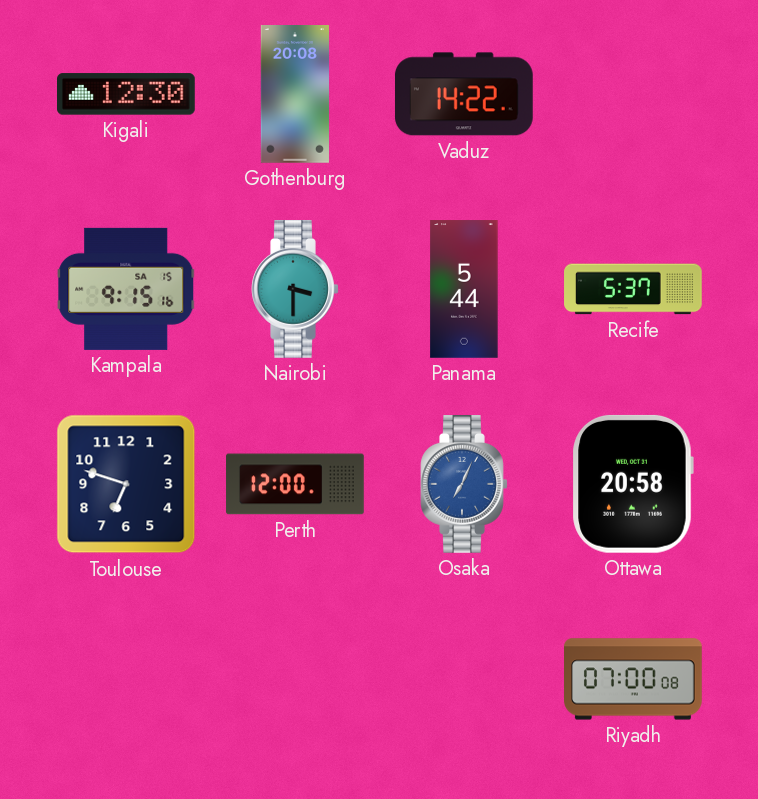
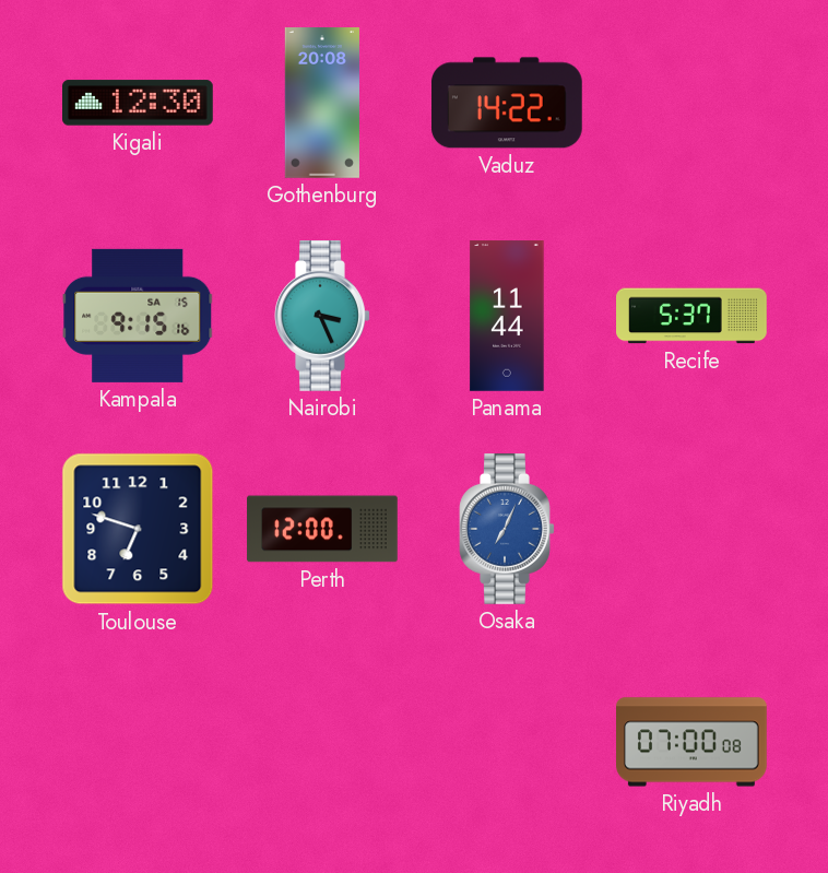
Nairobi: 3:30 -> 3:26
Panama: 5:44 -> 11:44
Ottawa: 20:58 -> none
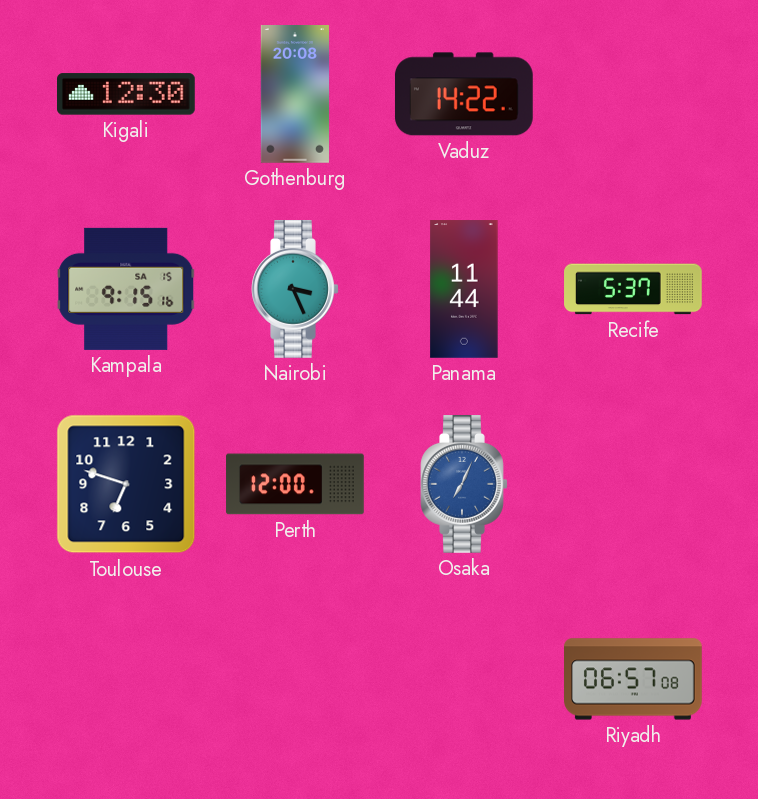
Riyadh: 07:00 -> 06:57
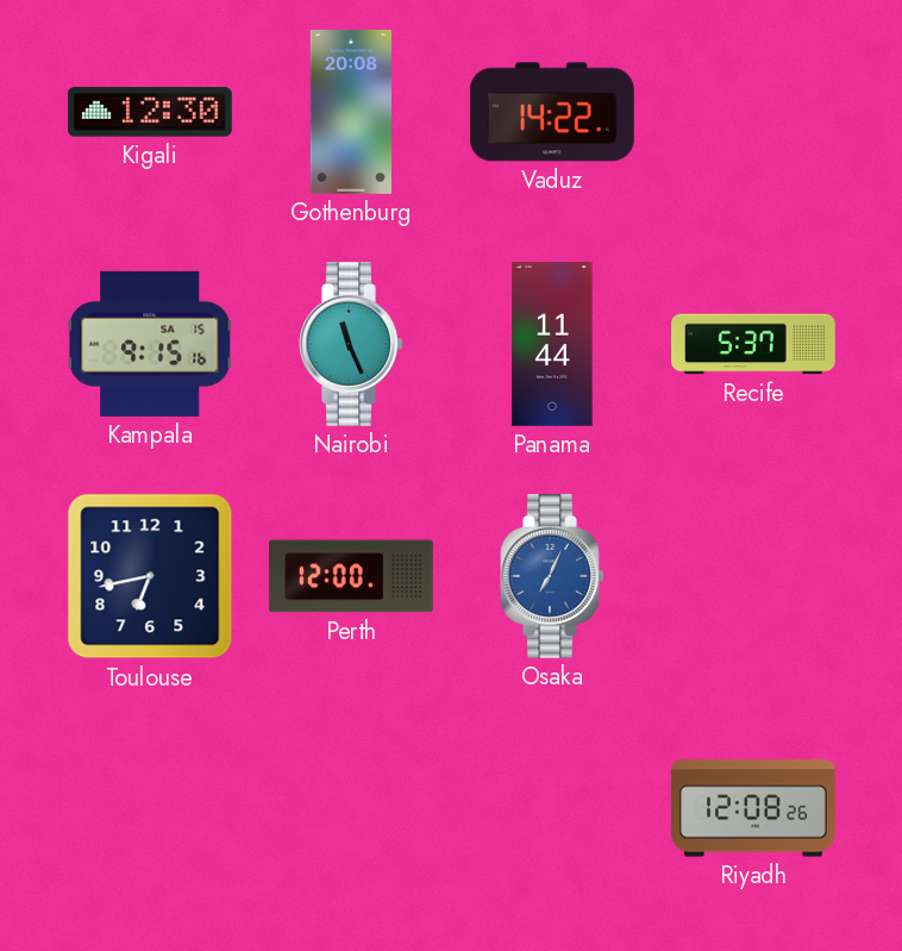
Nairobi: 3:26 -> 11:26
Toulouse: 6:48 -> 6:43
Riyadh: 06:57 -> 12:08
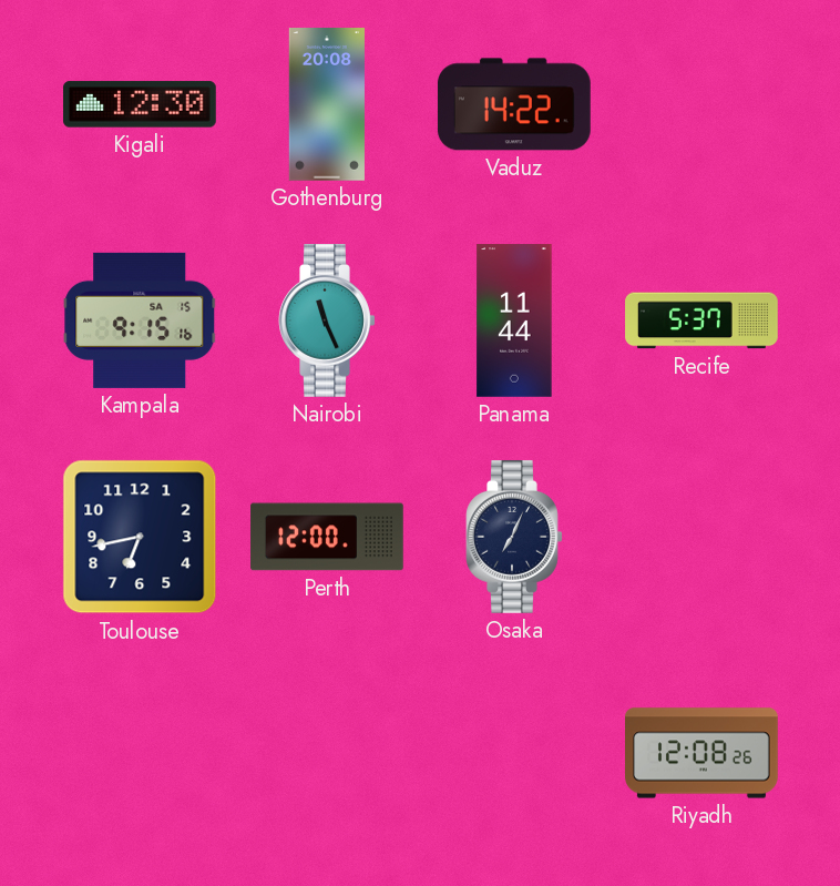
Osaka dial: blue -> navy
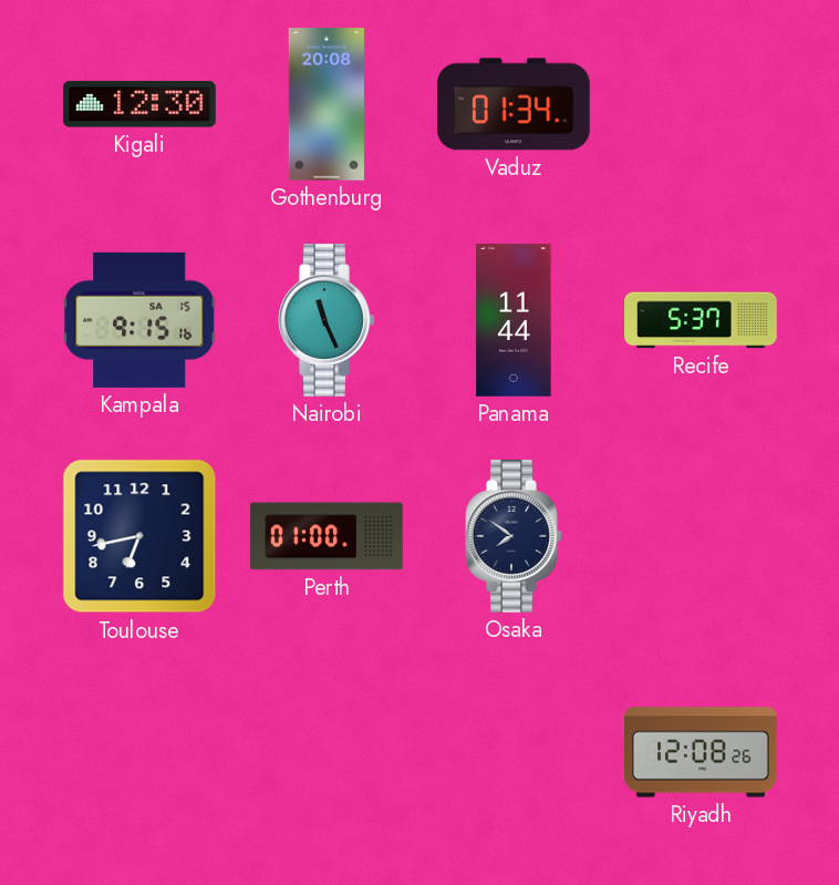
Vaduz: 14:22 -> 01:34
Perth: 12:00 -> 01:00
Osaka: 7:04 -> 7:51
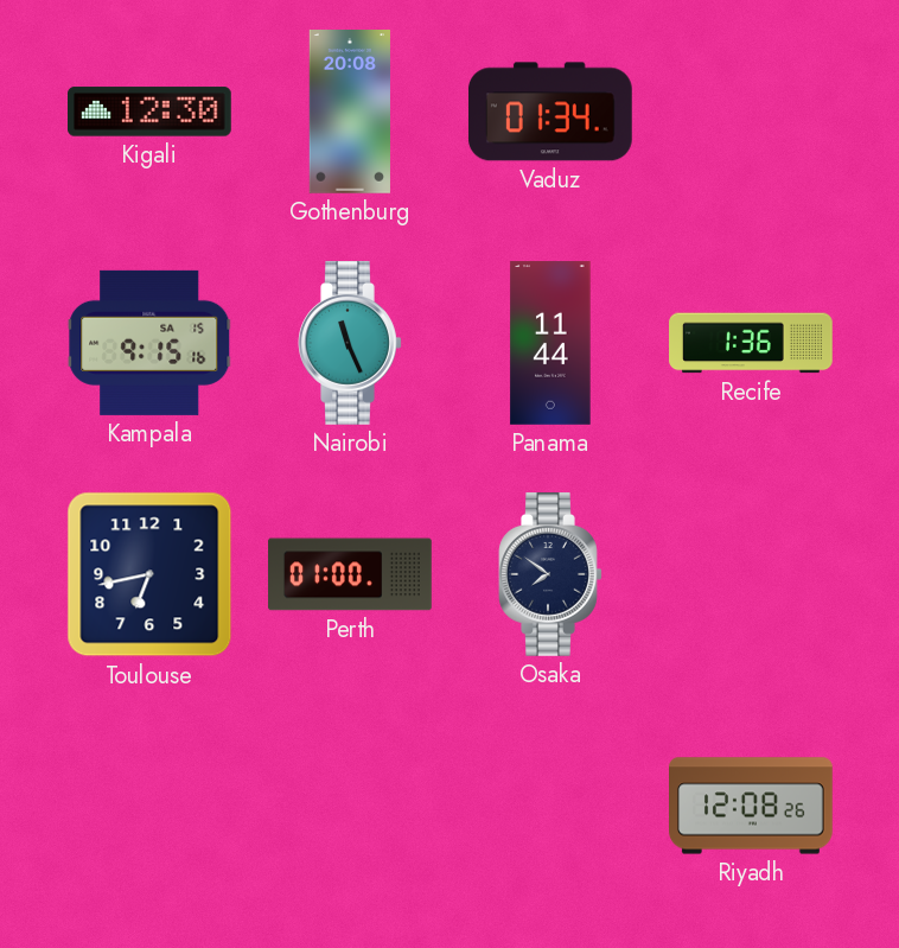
Recife: 5:37 -> 1:36
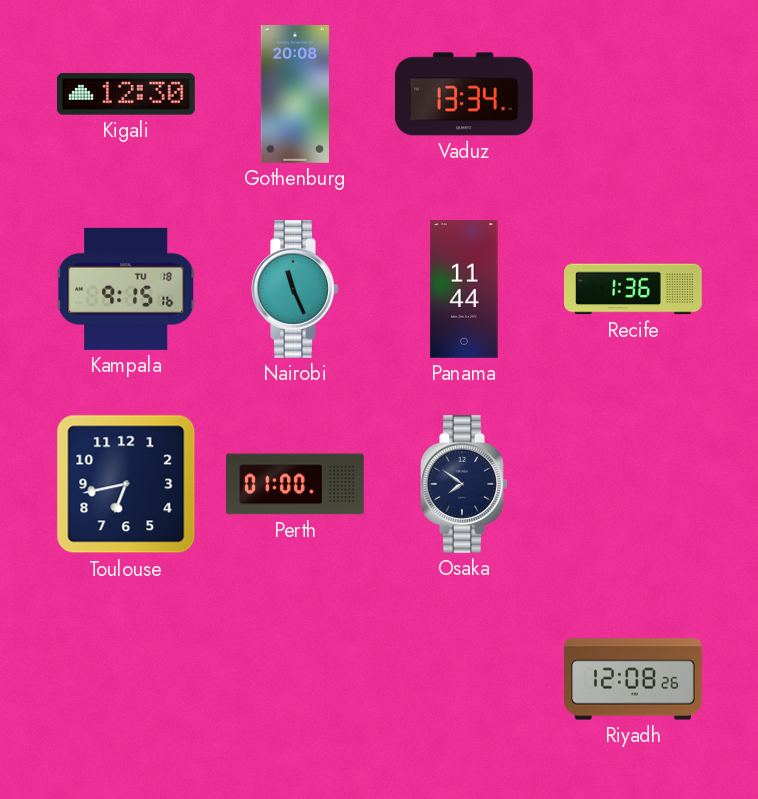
Vaduz: 01:34 -> 13:34
Kampala date: SA 15 -> TU 18
